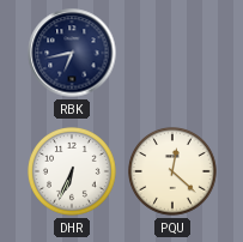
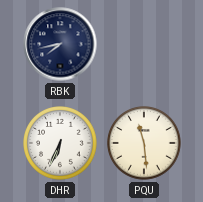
RBK: 6:43 -> 7:43
PQU: 12:22 -> 11:29
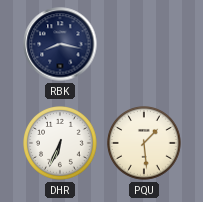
RBK: 7:43 -> 8:17
PQU: 11:29 -> 1:29
